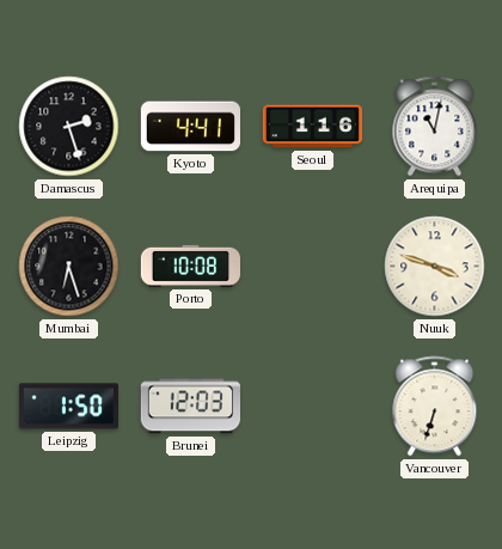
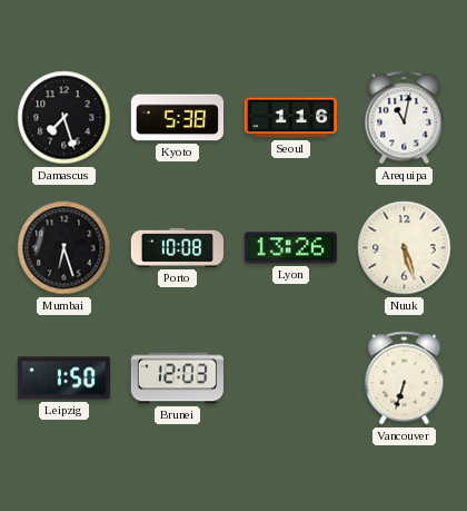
Damascus: 2:27 -> 7:27
Kyoto: 4:41 -> 5:38
Lyon: none -> 13:26
Nuuk: 3:48 -> 5:27
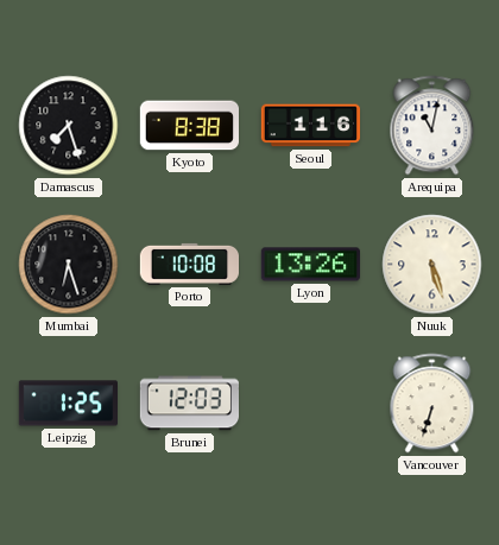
Kyoto: 5:38 -> 8:38
Leipzig: 1:50 -> 1:25
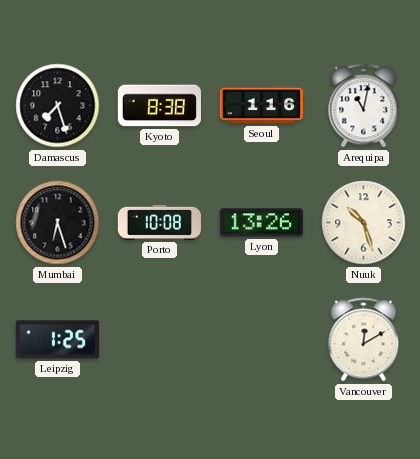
Nuuk: 5:27 -> 10:27
Brunei: 12:03 -> none
Vancouver: 6:33 -> 12:10
